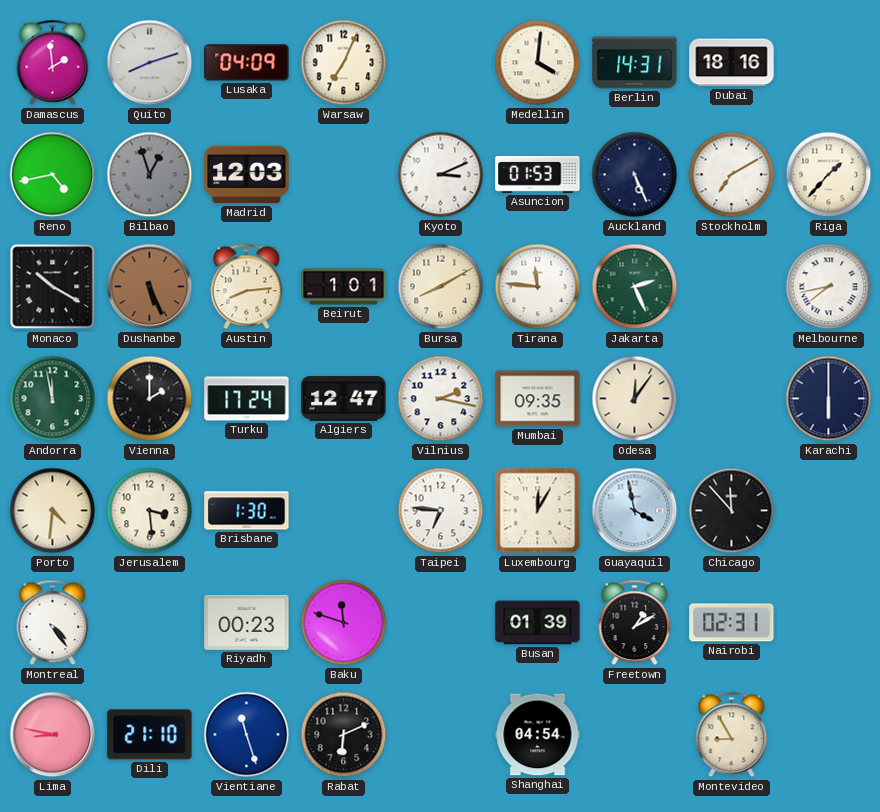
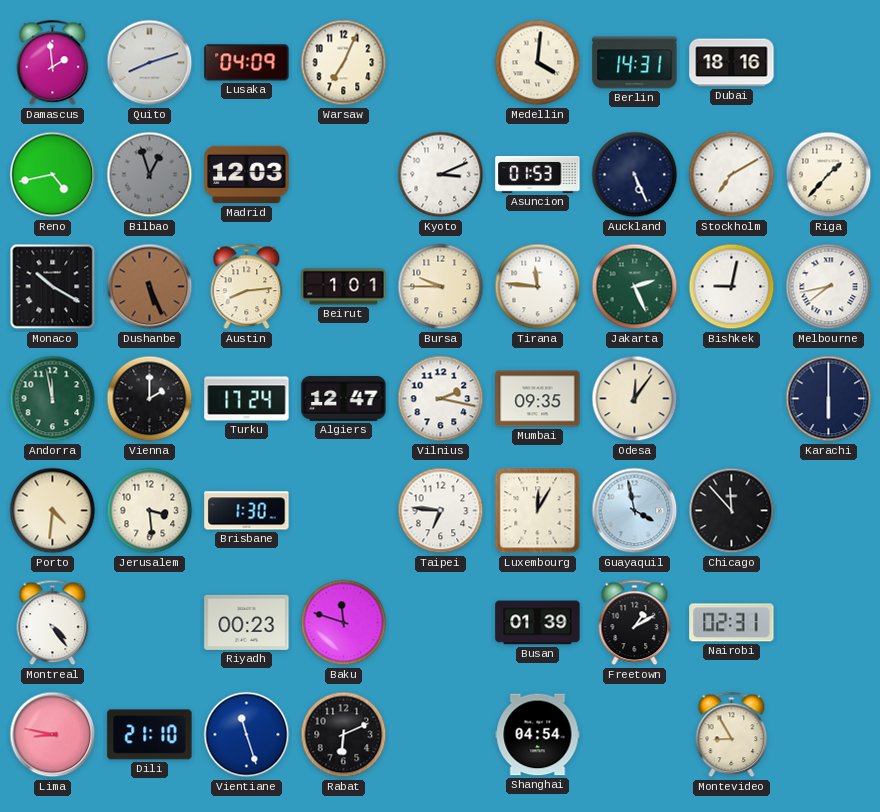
Bursa: 8:10 -> 9:45
Bishkek: none -> 9:02
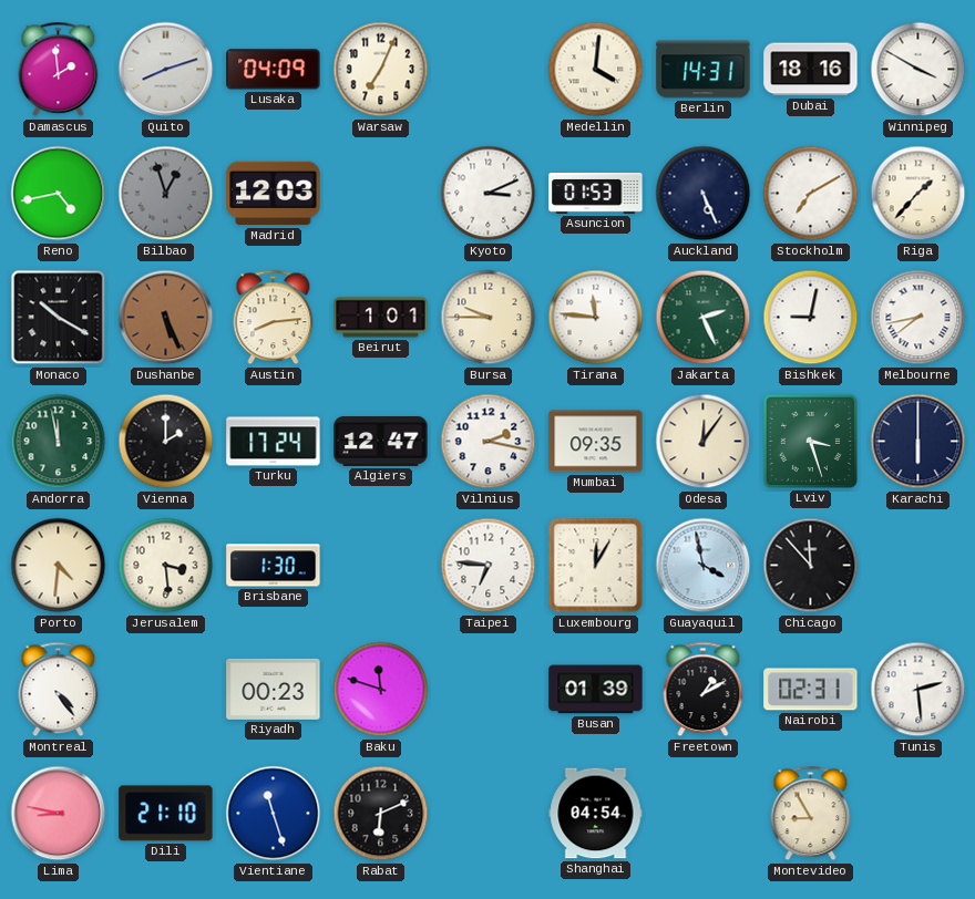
Winnipeg: none -> 3:50
Lviv: none -> 3:27
Tunis: none -> 2:29
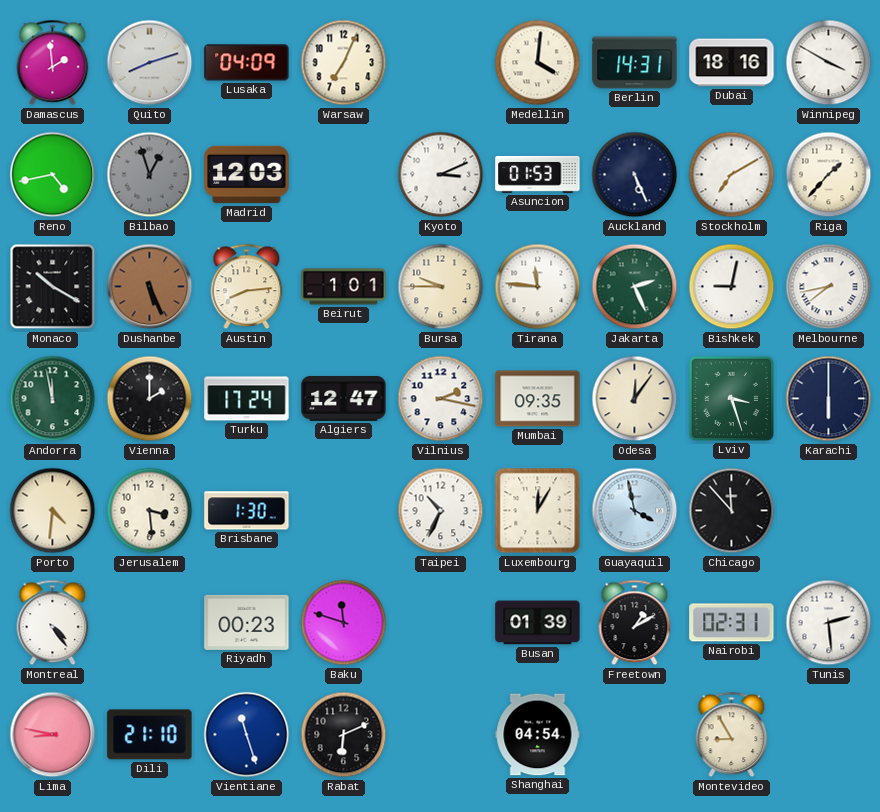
Taipei: 6:46 -> 10:34
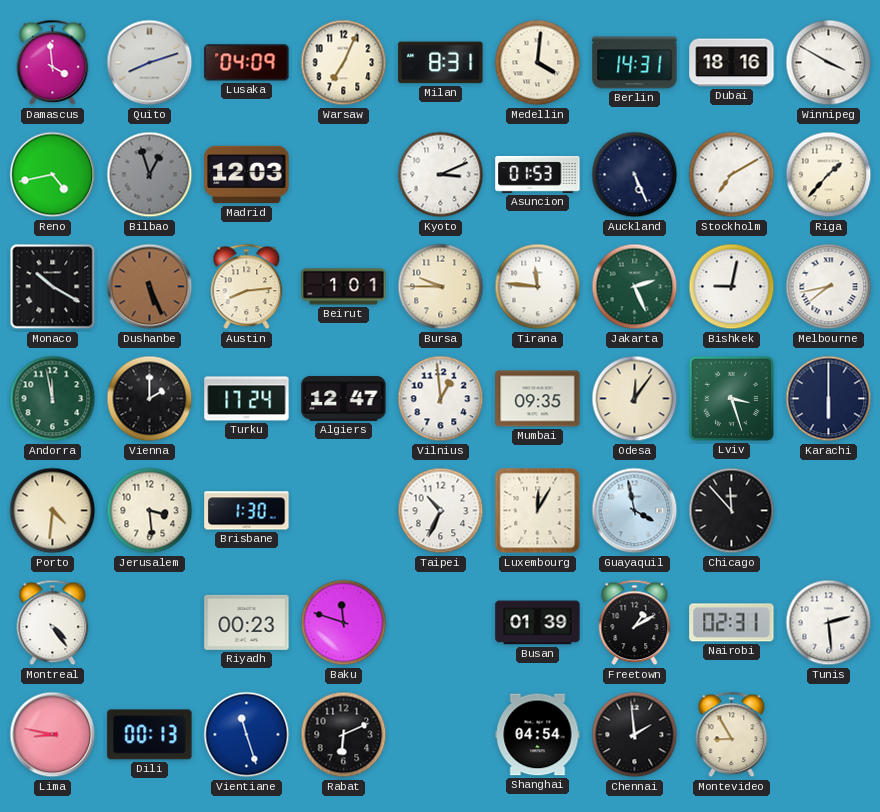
Damascus: 1:59 -> 3:59
Milan: none -> 8:31
Vilnius: 2:17 -> 12:59
Dili: 21:10 -> 00:13
Chennai: none -> 1:59
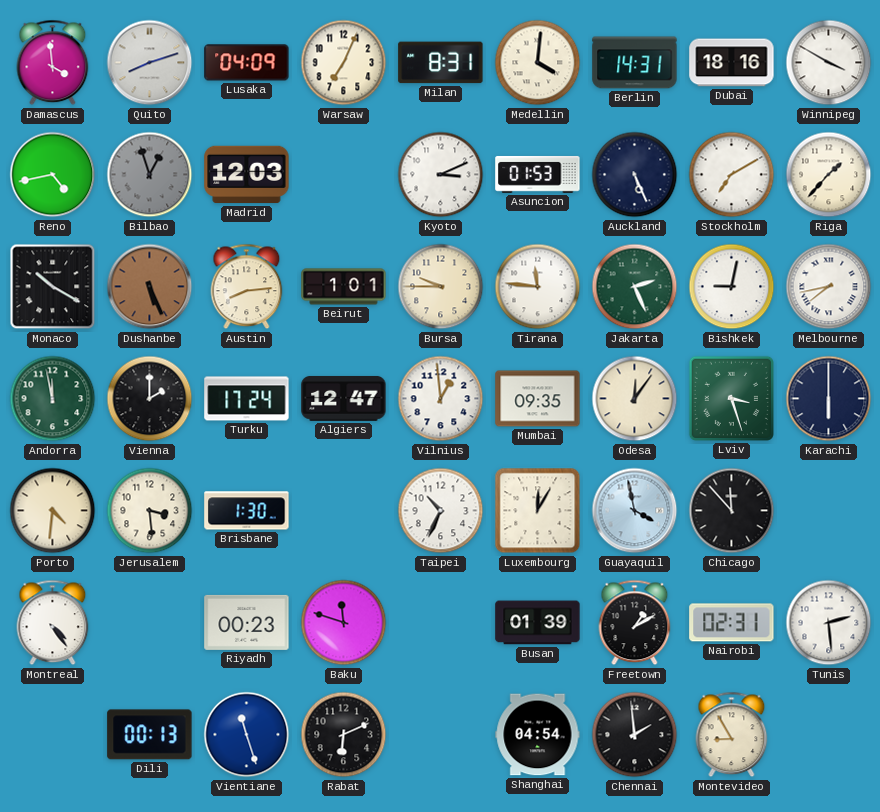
Lima: 8:47 -> none
